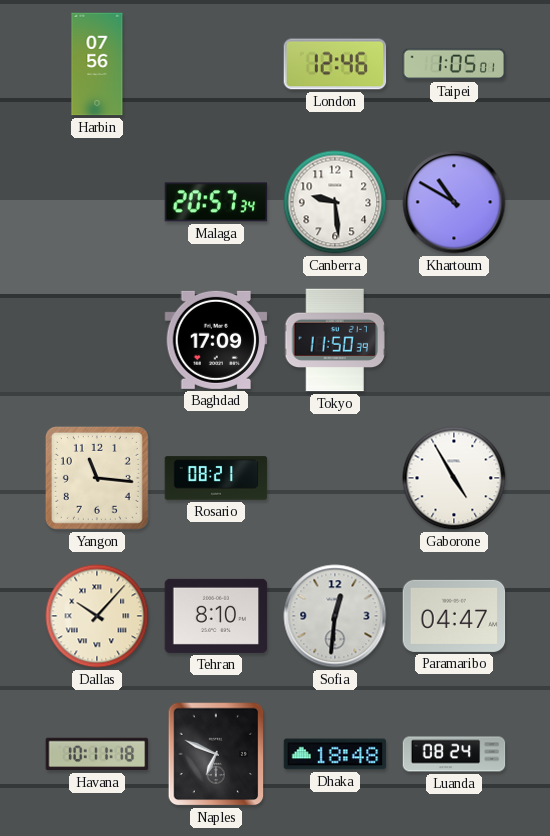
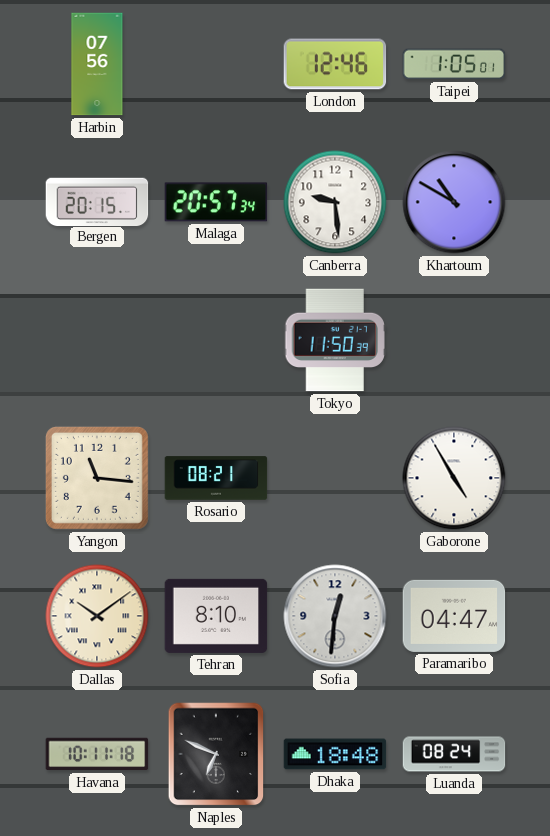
Bergen: none -> 20:15
Baghdad: 17:09 -> none
Dallas: 10:07 -> 10:09
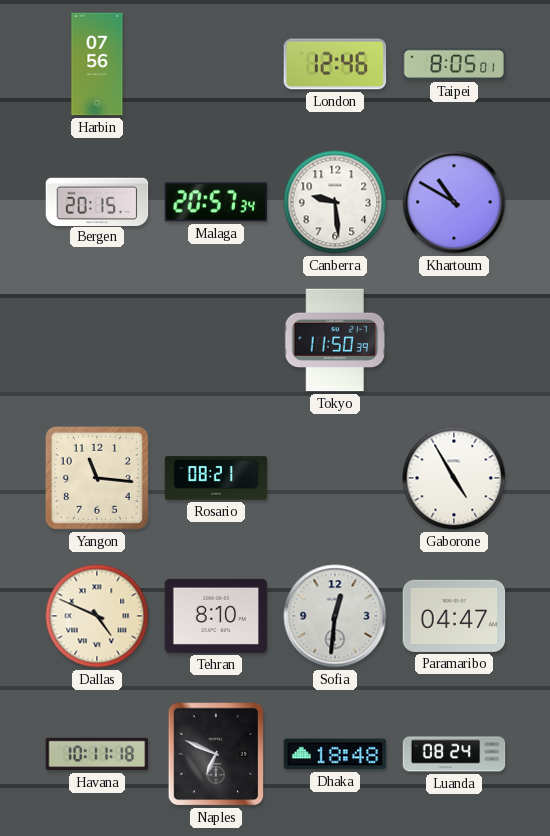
Taipei: 1:05 -> 8:05
Dallas: 10:09 -> 4:49
